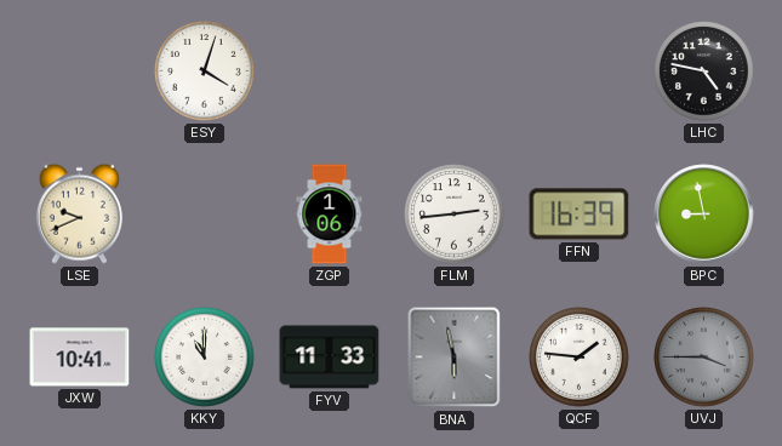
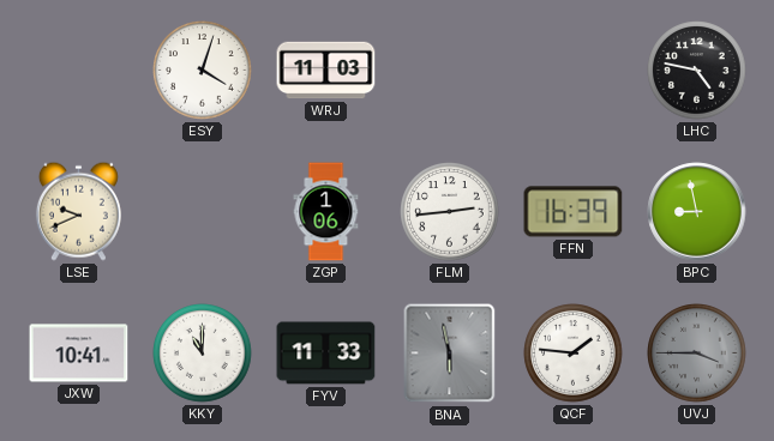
WRJ: none -> 11:03
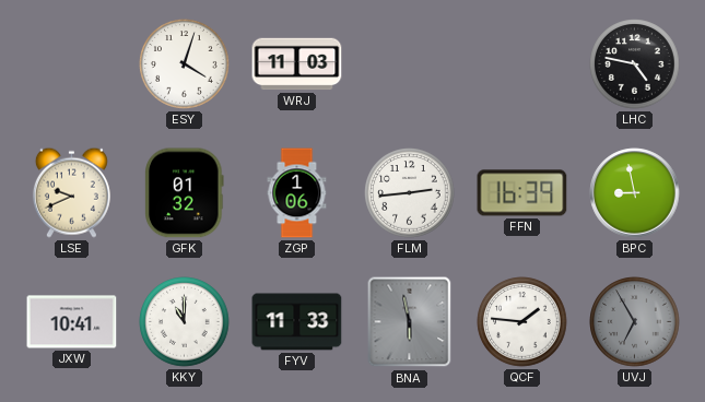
GFK: none -> 01:32
UVJ: 3:45 -> 6:55
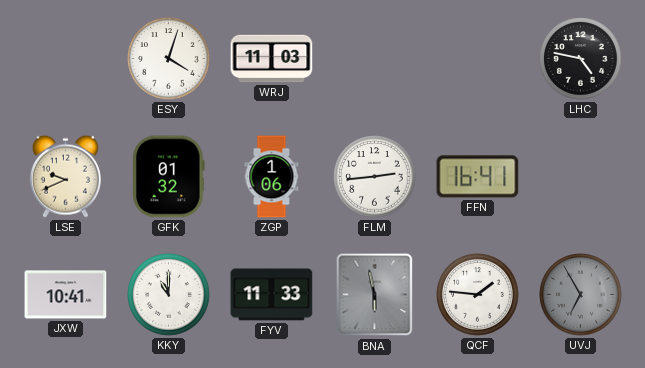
FFN: 16:39 -> 16:41
BPC: 8:58 -> none
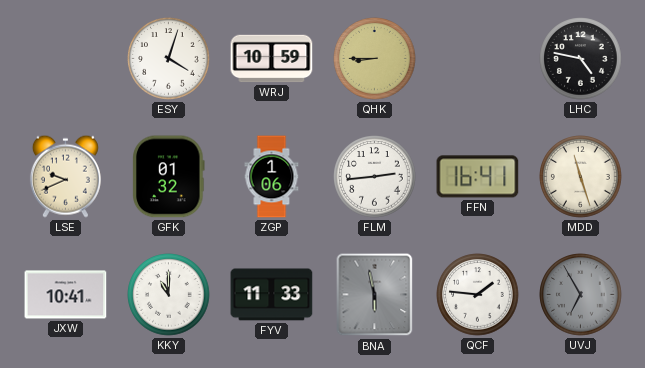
WRJ: 11:03 -> 10:59
QHK: none -> 8:45
MDD: none -> 11:27
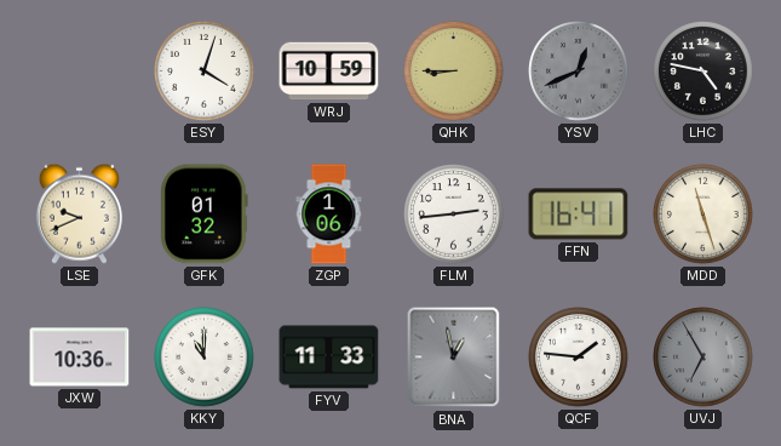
YSV: none -> 12:41
JXW: 10:41 -> 10:36
BNA: 5:58 -> 12:58
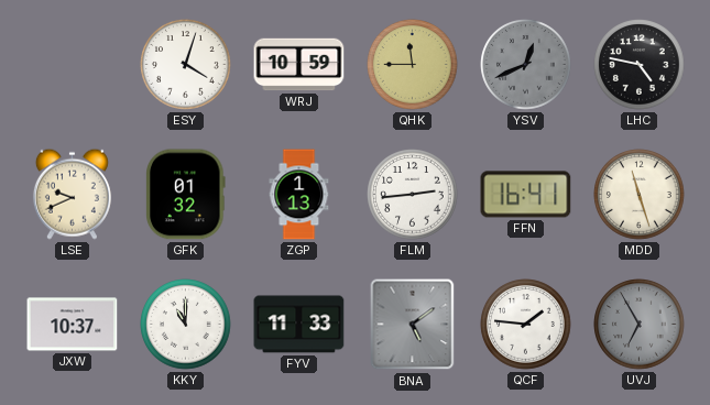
QHK: 8:45 -> 11:45
ZGP: 1:06 -> 1:13
JXW: 10:36 -> 10:37
BNA: 12:58 -> 5:09
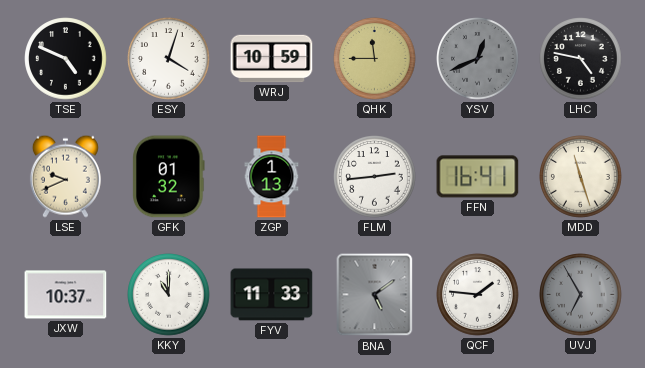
TSE: none -> 4:49
